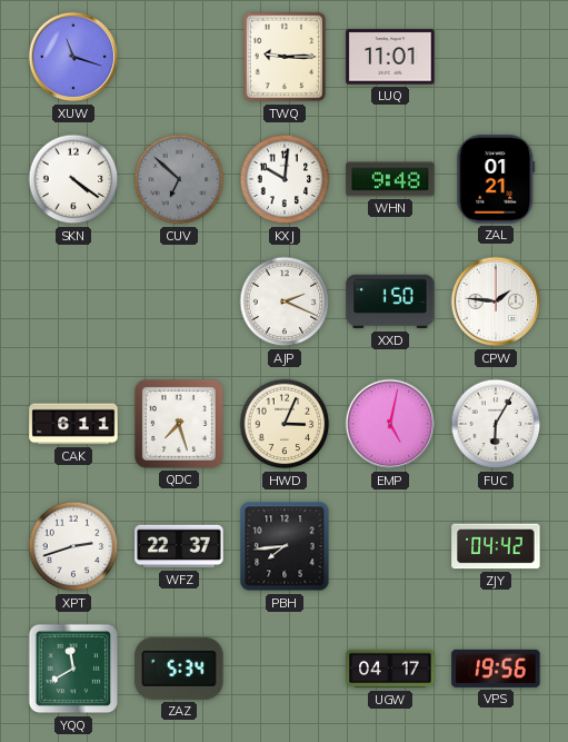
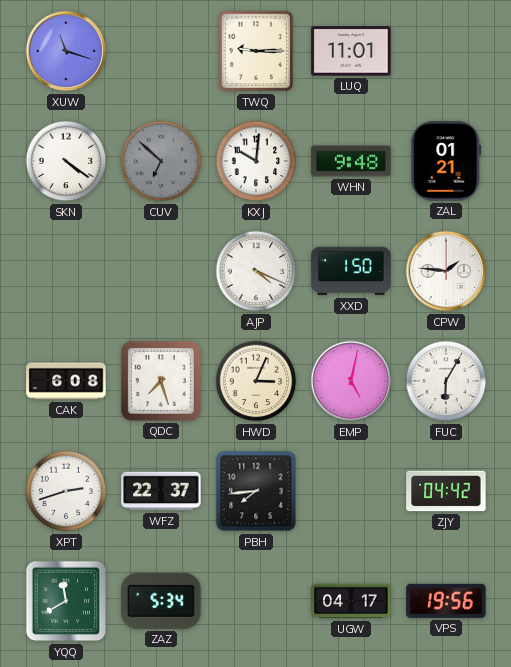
AJP: 2:19 -> 4:19
CAK: 6:11 -> 6:08
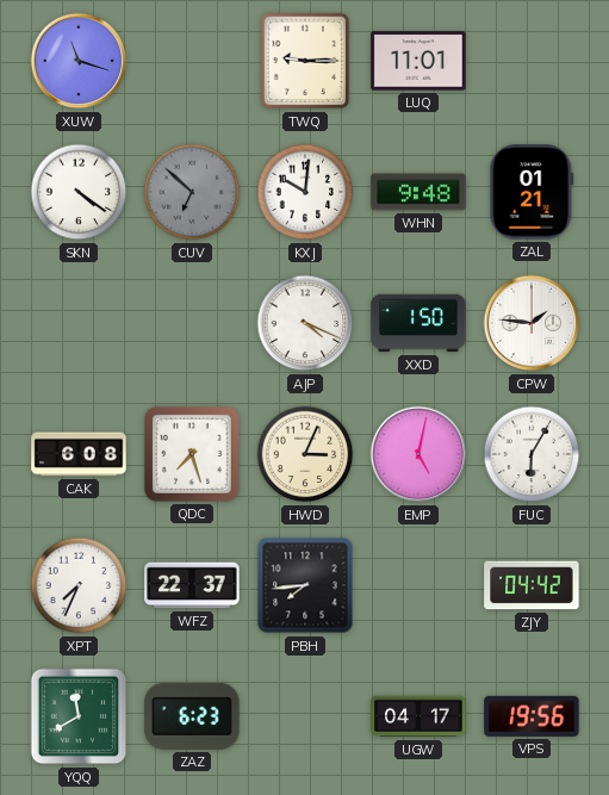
XPT: 2:42 -> 7:34
ZAZ: 5:34 -> 6:23
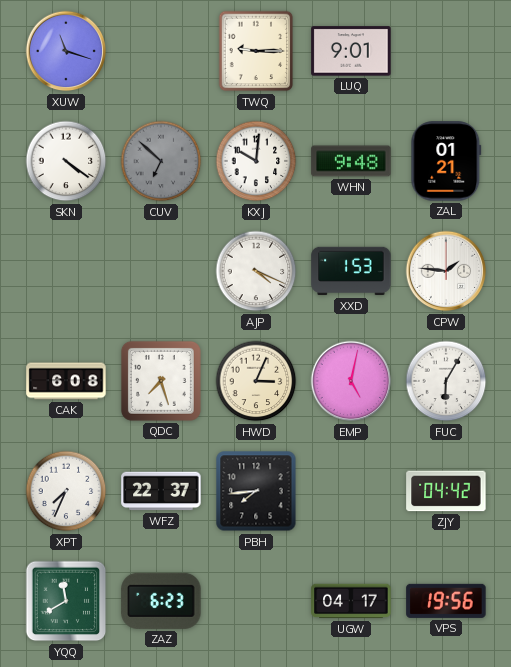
LUQ: 11:01 -> 9:01
XXD: 1:50 -> 1:53
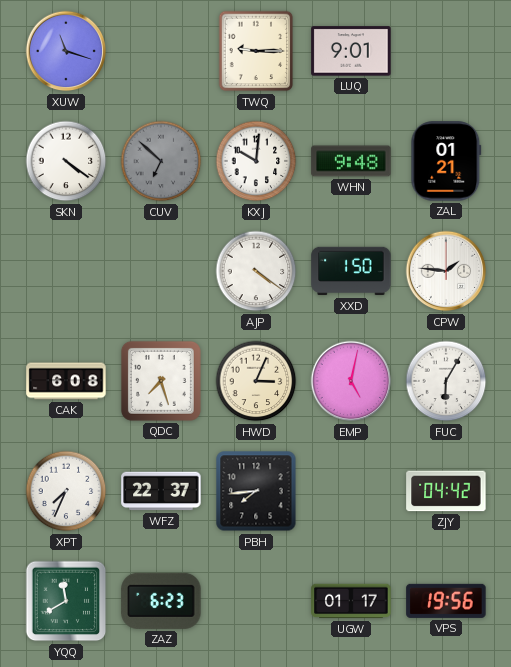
AJP: 4:19 -> 4:21
XXD: 1:53 -> 1:50
UGW: 04:17 -> 01:17
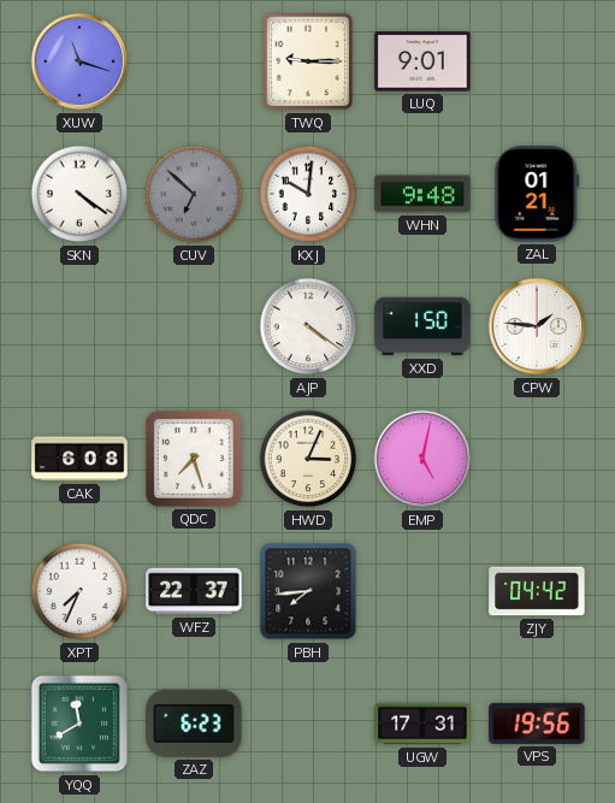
FUC: 6:05 -> none
UGW: 01:17 -> 17:31
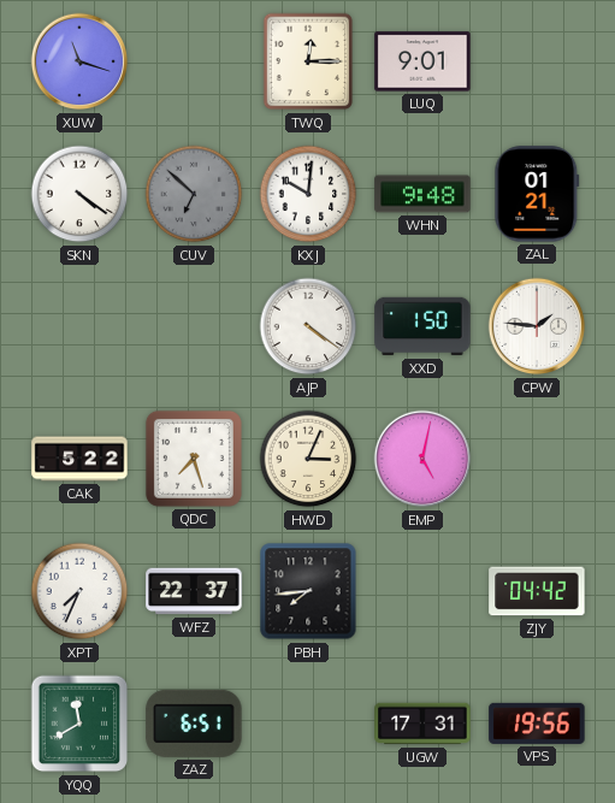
TWQ: 9:15 -> 12:15
CAK: 6:08 -> 5:22
ZAZ: 6:23 -> 6:51
